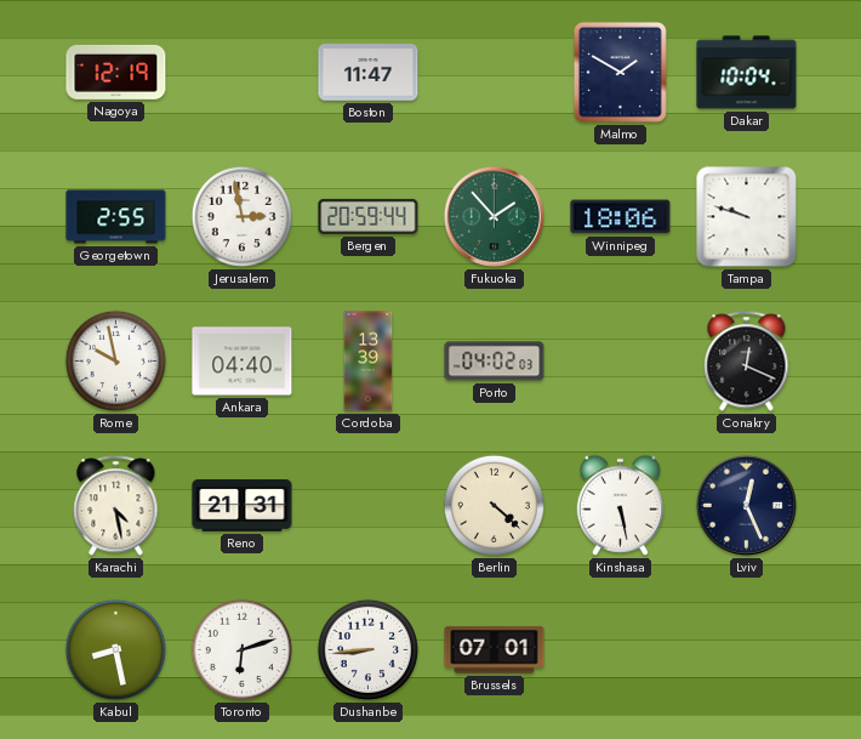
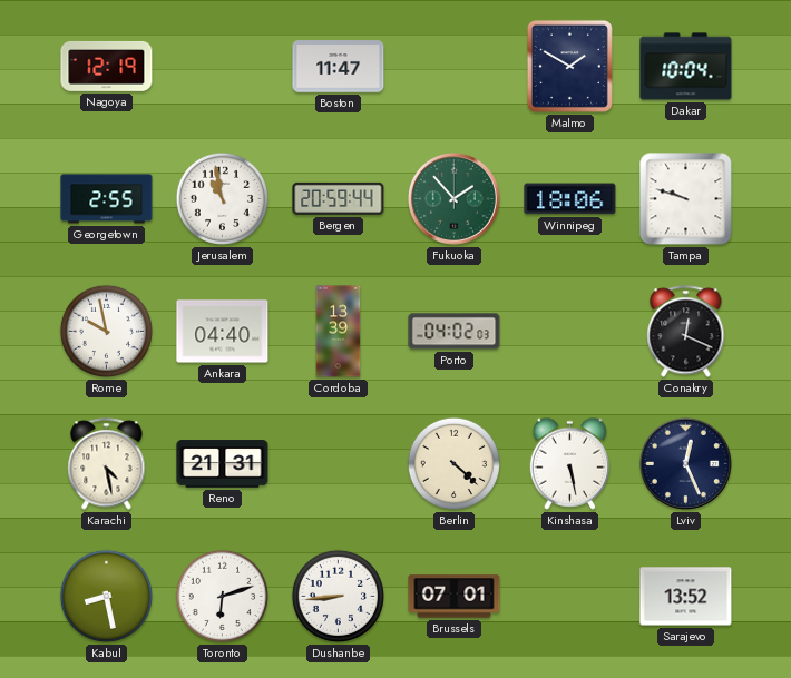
Jerusalem: 2:58 -> 10:58
Sarajevo: none -> 13:52
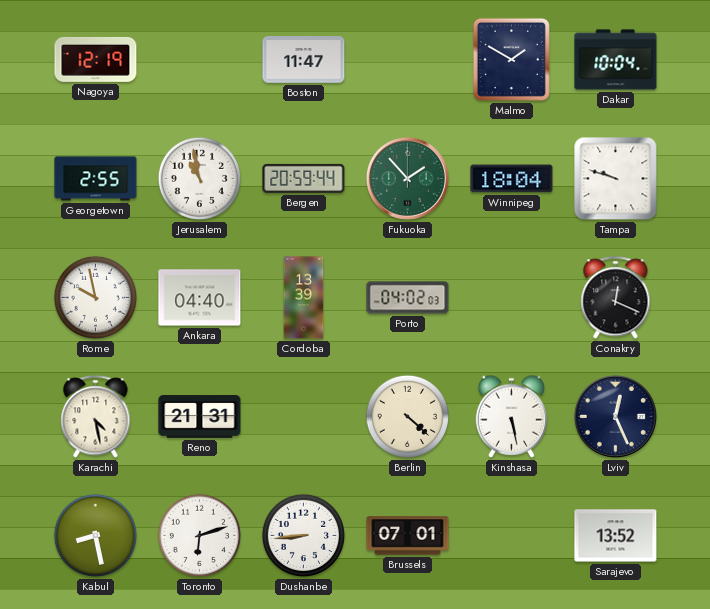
Winnipeg: 18:06 -> 18:04
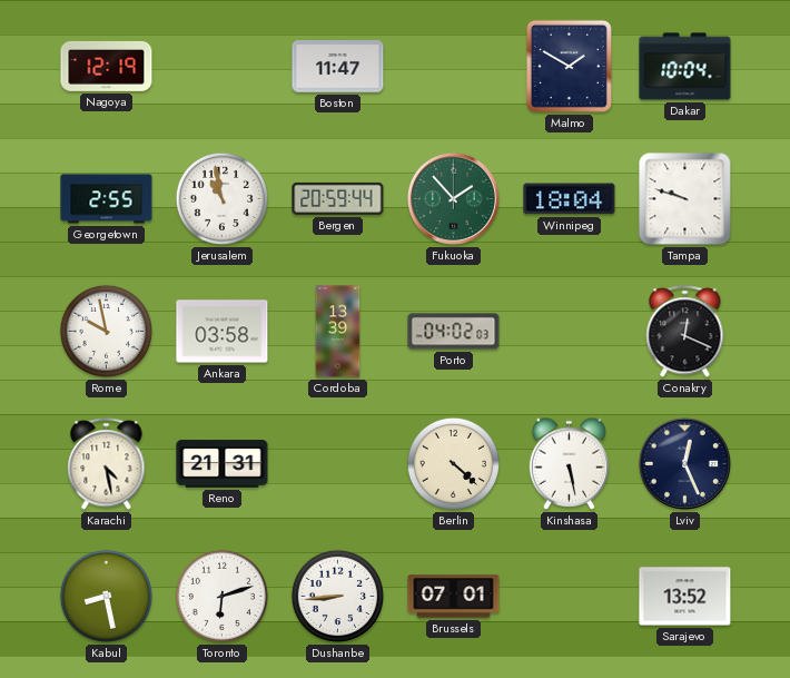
Ankara: 04:40 -> 03:58
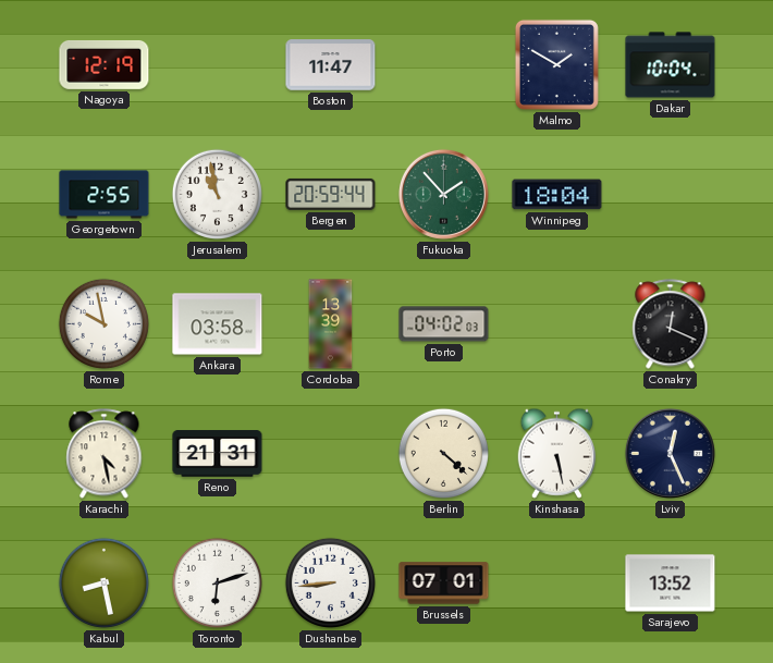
Tampa: 9:48 -> none
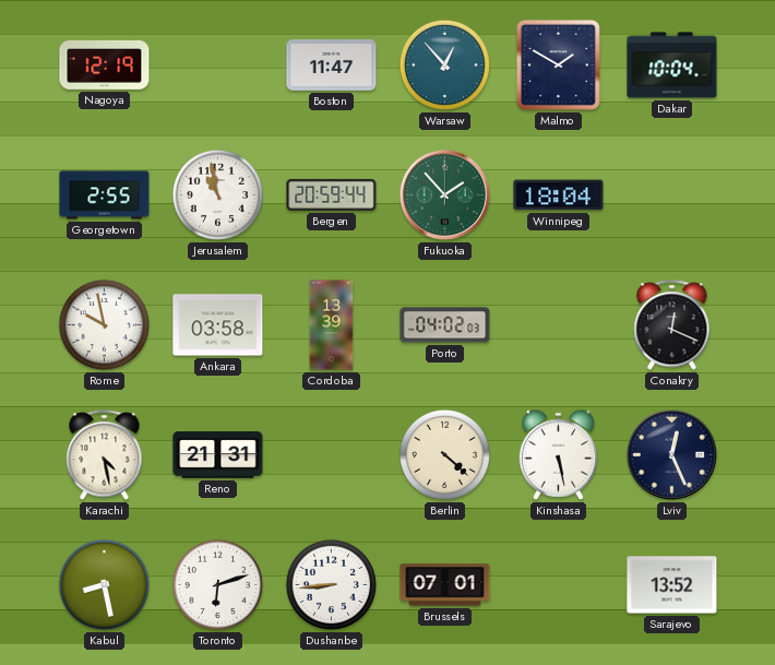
Warsaw: none -> 12:53
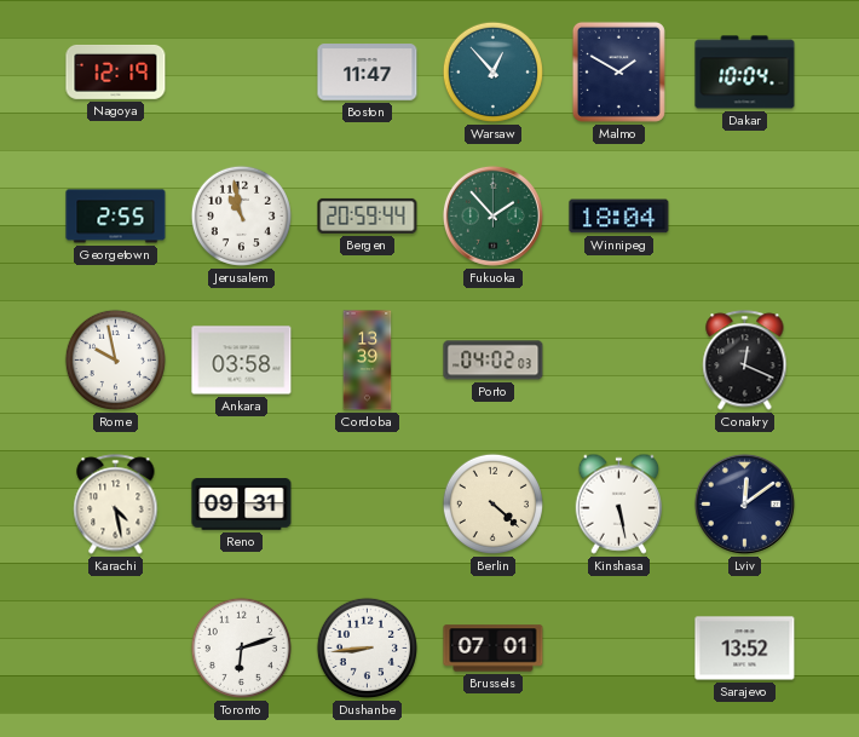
Reno: 21:31 -> 09:31
Lviv: 12:26 -> 12:09
Kabul: 8:28 -> none
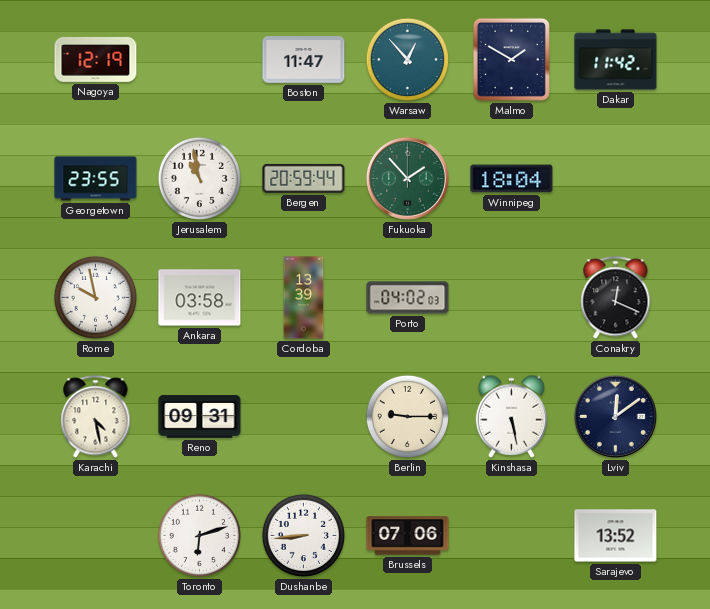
Dakar: 10:04 -> 11:42
Georgetown: 2:55 -> 23:55
Berlin: 4:22 -> 9:15
Brussels: 07:01 -> 07:06
